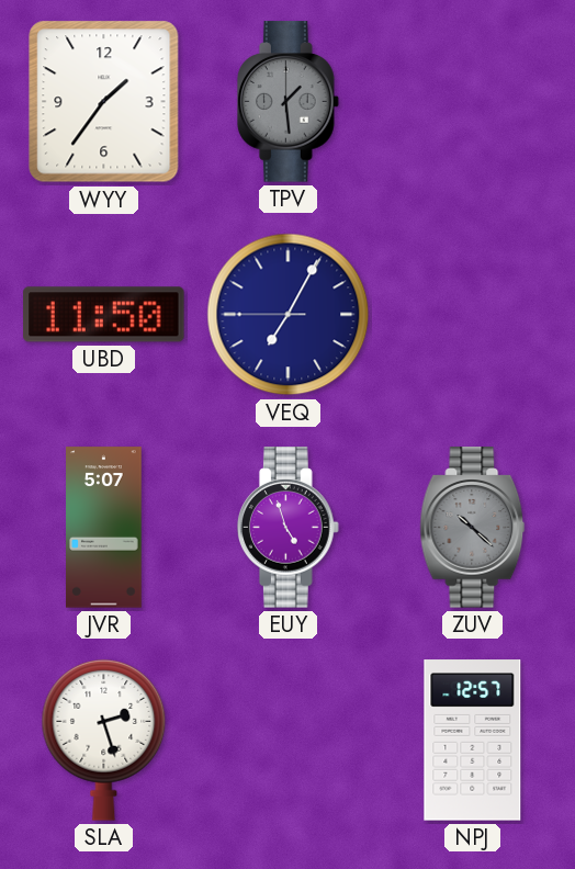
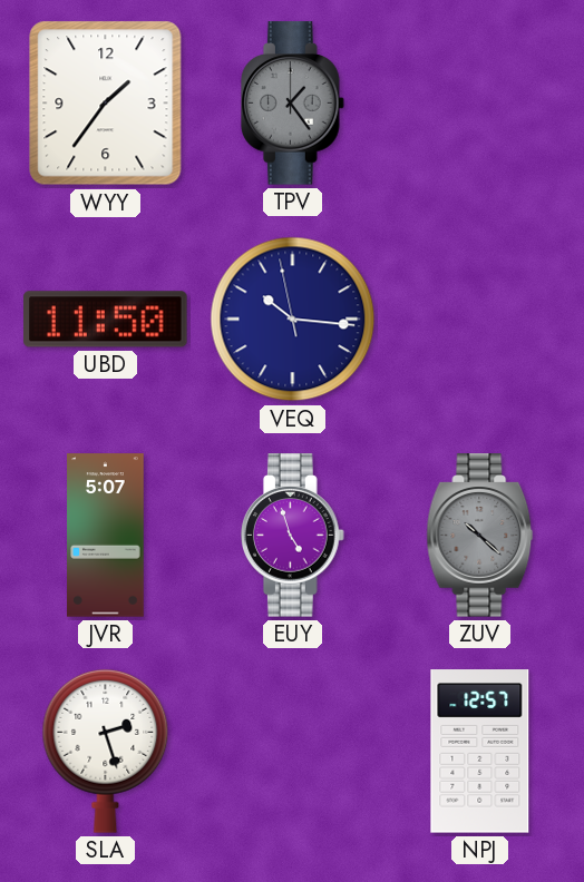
TPV: 1:29 -> 1:24
VEQ: 7:04 -> 10:15
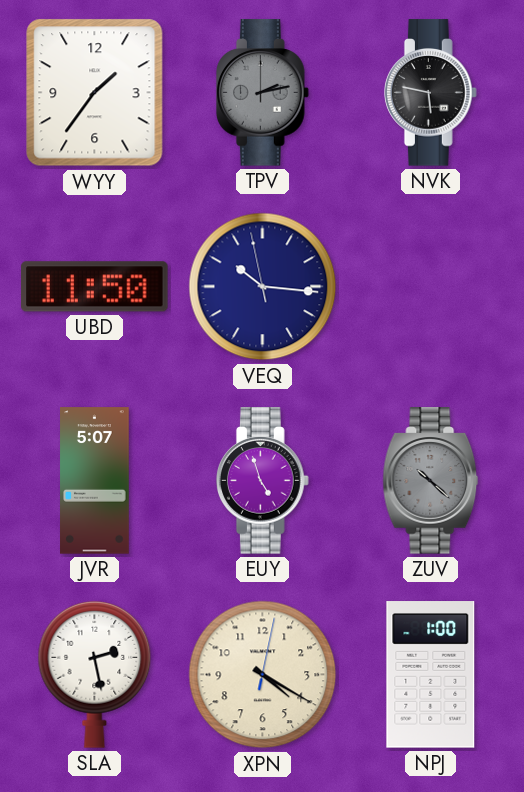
TPV: 1:24 -> 2:13
NVK: none -> 5:47
SLA: 2:27 -> 2:28
XPN: none -> 4:20
NPJ: 12:57 -> 1:00
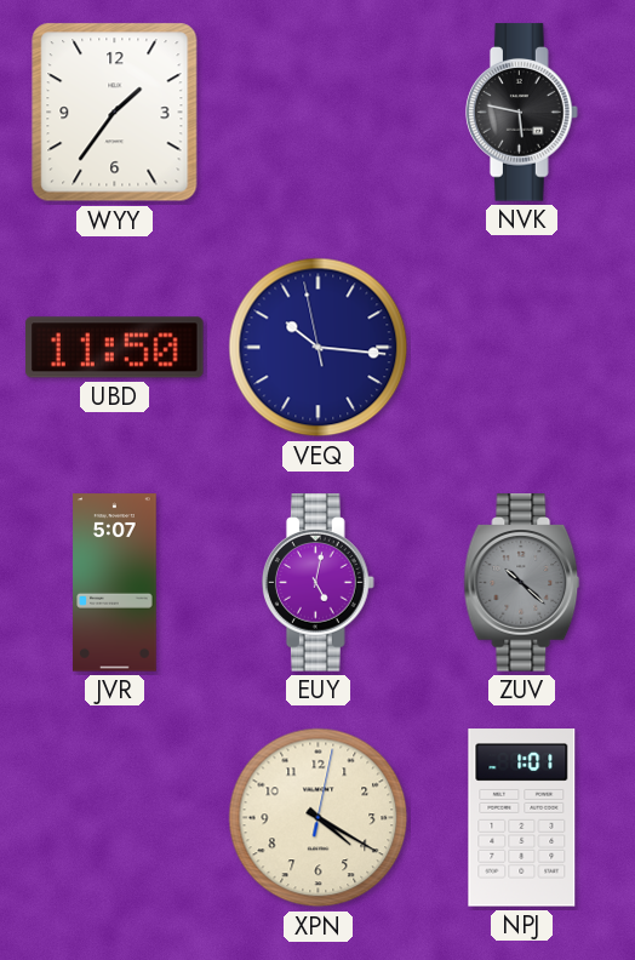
TPV: 2:13 -> none
EUY: 4:57 -> 5:02
SLA: 2:28 -> none
NPJ: 1:00 -> 1:01
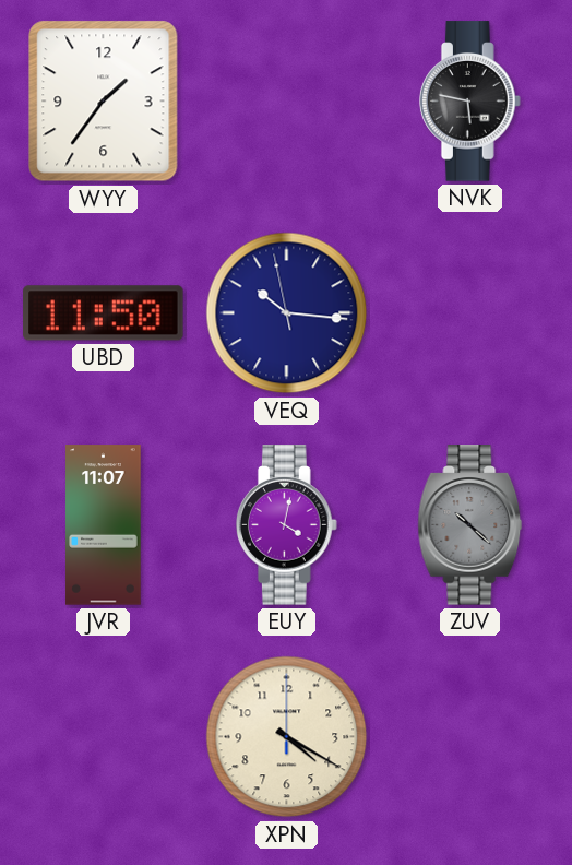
JVR: 5:07 -> 11:07
EUY: 5:02 -> 4:02
XPN: 4:20:02 -> 4:20:00
NPJ: 1:01 -> none
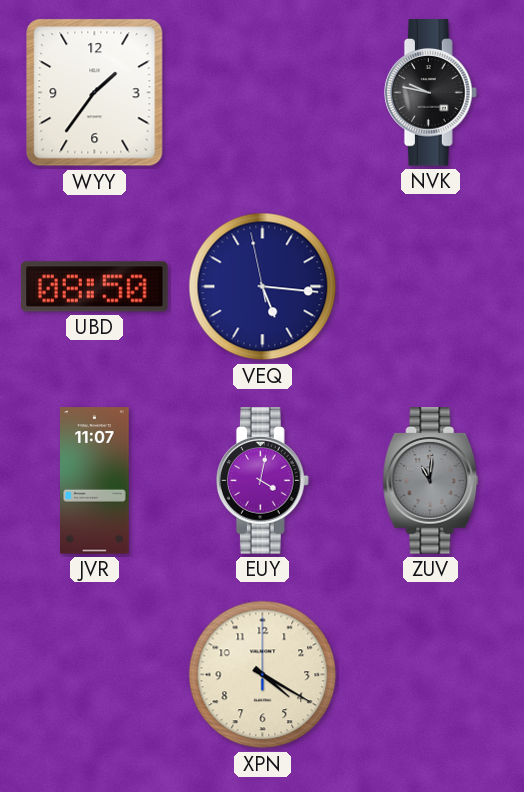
NVK: 5:47 -> 9:47
UBD: 11:50 -> 08:50
VEQ: 10:15 -> 5:15
ZUV: 10:22 -> 11:01
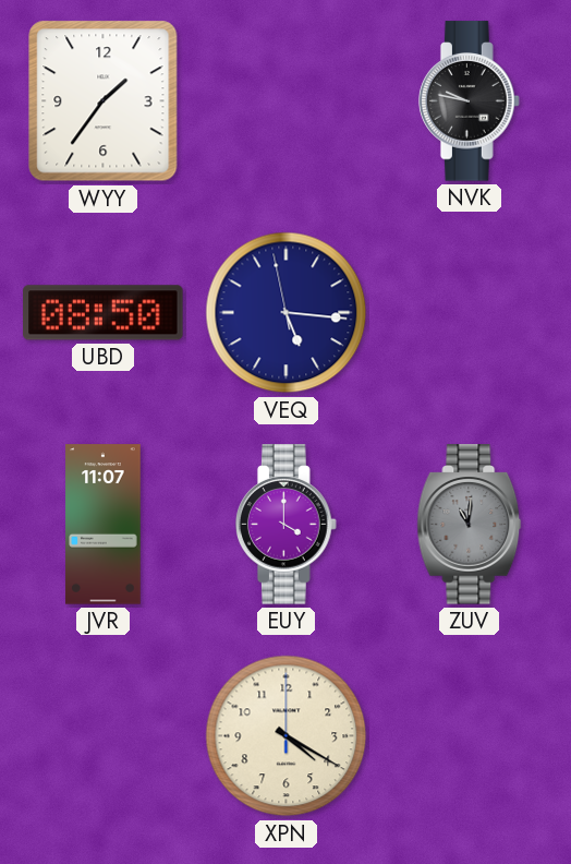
EUY: 4:02 -> 4:00
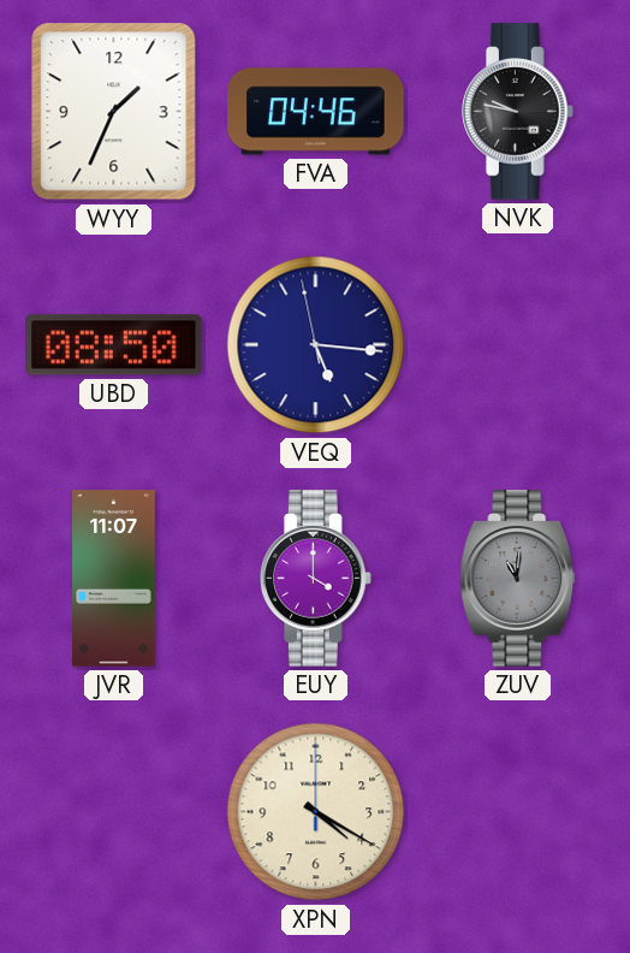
WYY: 1:36 -> 1:34
FVA: none -> 04:46
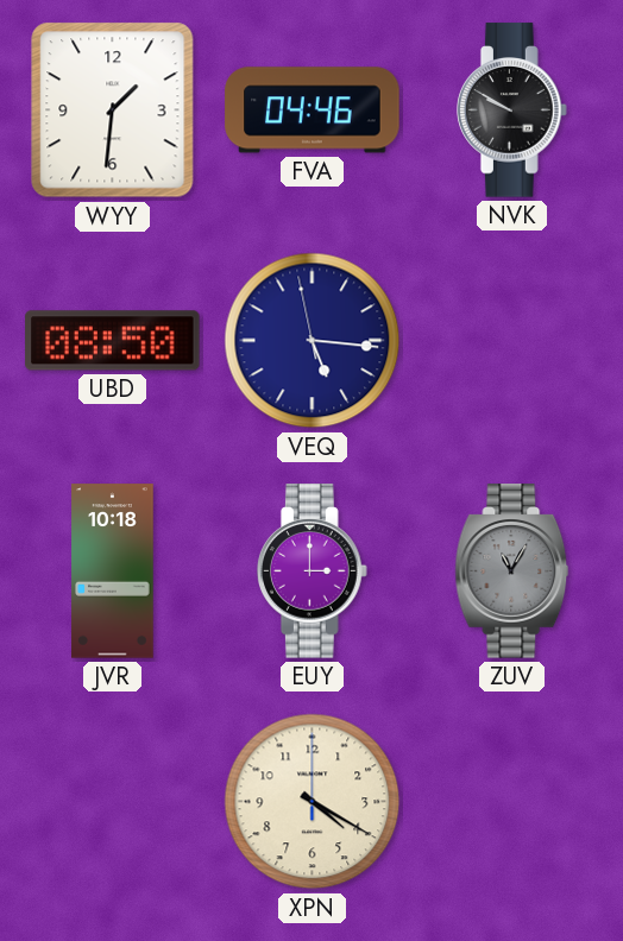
WYY: 1:34 -> 1:31
NVK: 9:47 -> 9:50
JVR: 11:07 -> 10:18
EUY: 4:00 -> 3:00
ZUV: 11:01 -> 11:05
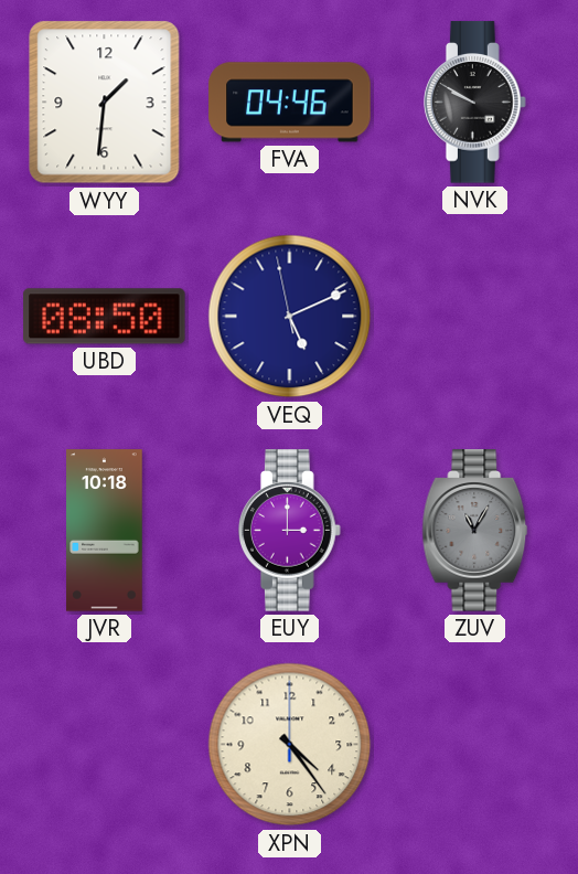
VEQ: 5:15 -> 5:10
XPN: 4:20 -> 4:24
